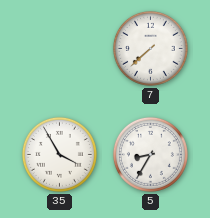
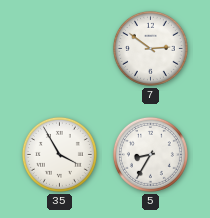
7: 7:38 -> 2:51
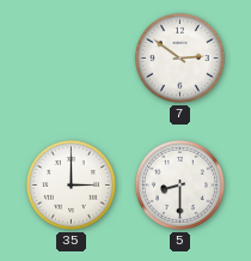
35: 3:55 -> 3:00
5: 8:35 -> 8:30
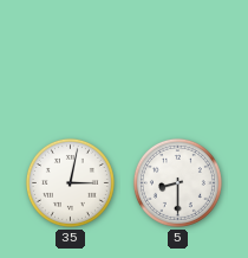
7: 2:51 -> none
35: 3:00 -> 3:02
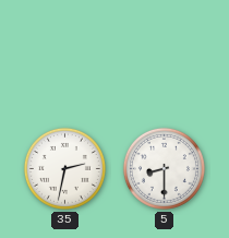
35: 3:02 -> 2:32
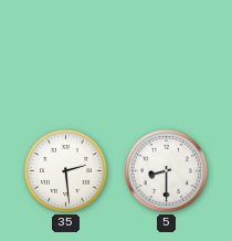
35: 2:32 -> 2:29
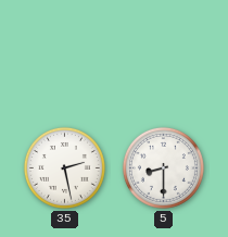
35: 2:29 -> 2:28
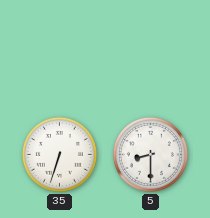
35: 2:28 -> 6:33
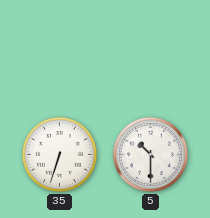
5: 8:30 -> 10:30
